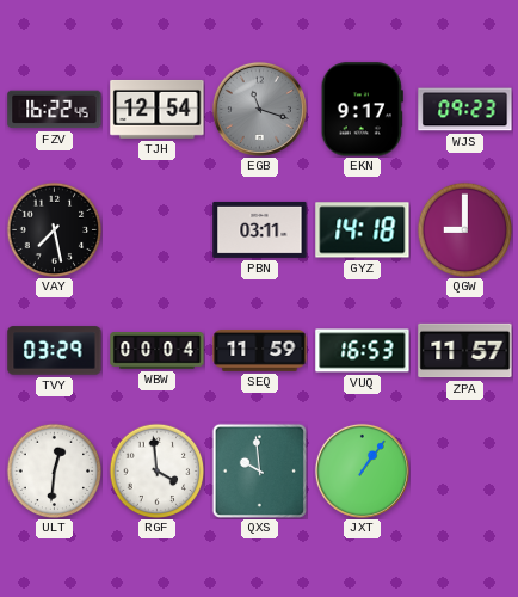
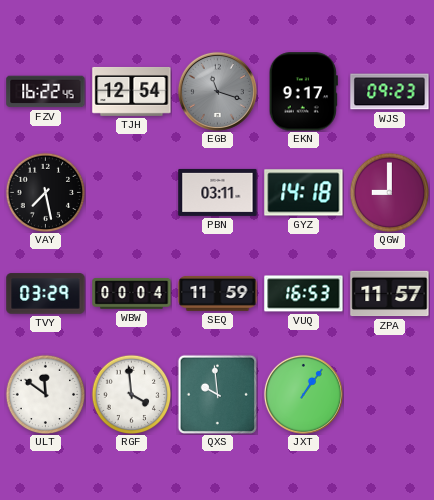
ULT: 12:31 -> 11:51
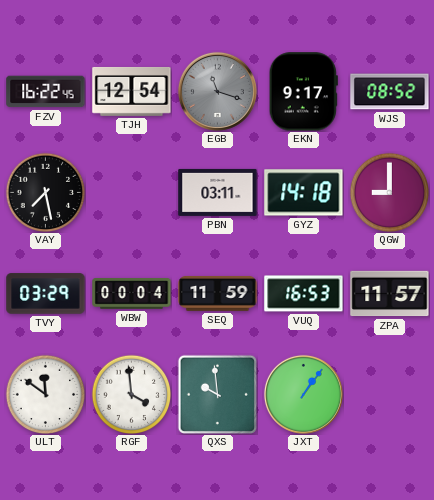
WJS: 09:23 -> 08:52
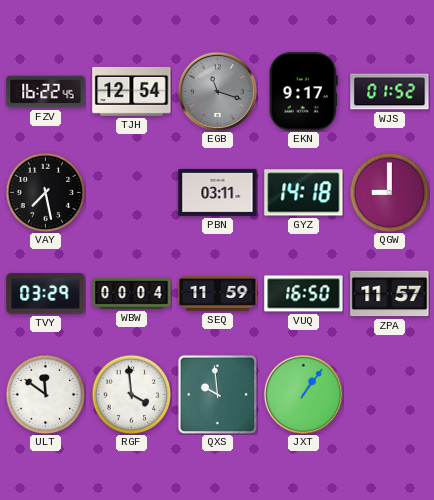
WJS: 08:52 -> 01:52
VUQ: 16:53 -> 16:50
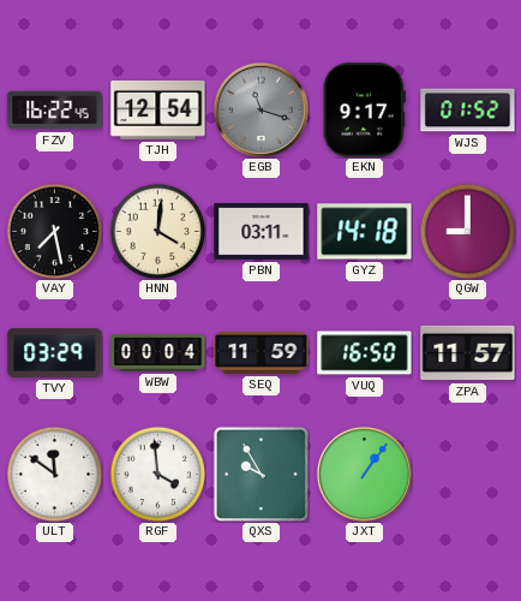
HNN: none -> 4:01
QXS: 9:59 -> 9:55
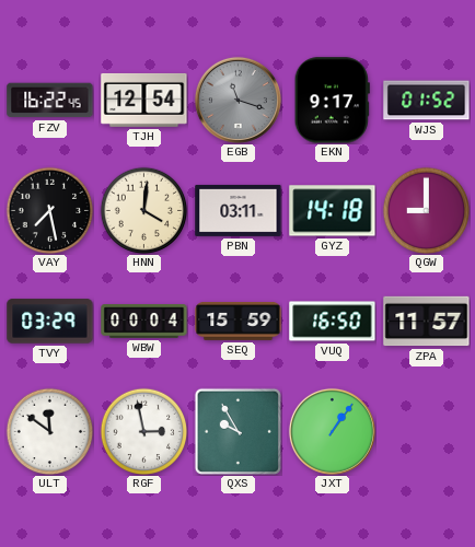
SEQ: 11:59 -> 15:59
RGF: 3:59 -> 2:58
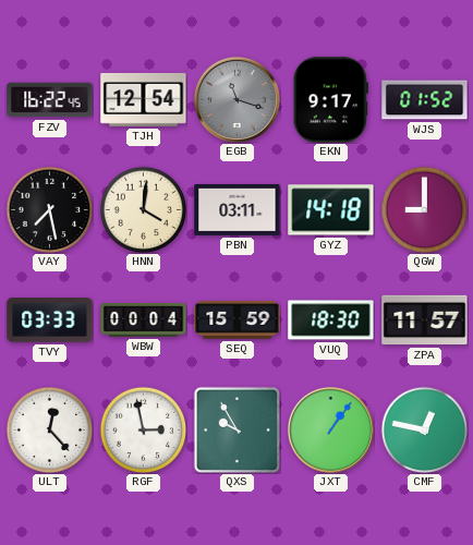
TVY: 03:29 -> 03:33
VUQ: 16:50 -> 18:30
ULT: 11:51 -> 12:23
CMF: none -> 12:47
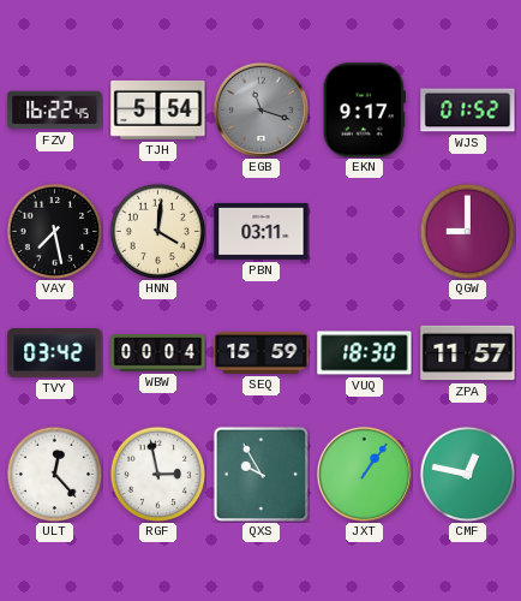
TJH: 12:54 -> 5:54
GYZ: 14:18 -> none
TVY: 03:33 -> 03:42
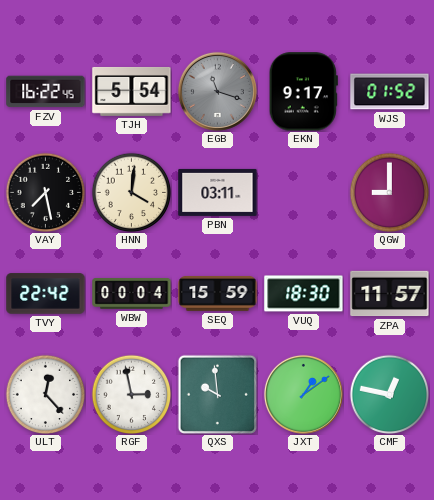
TVY: 03:42 -> 22:42
QXS: 9:55 -> 9:59
JXT: 1:06 -> 1:09
